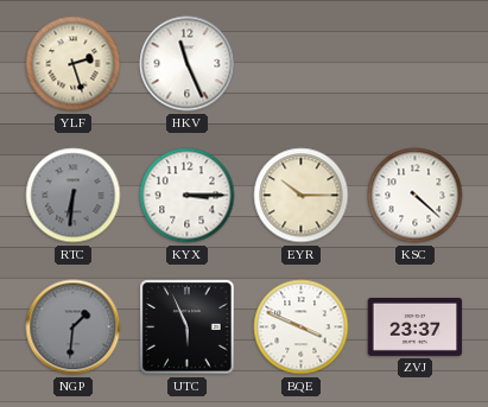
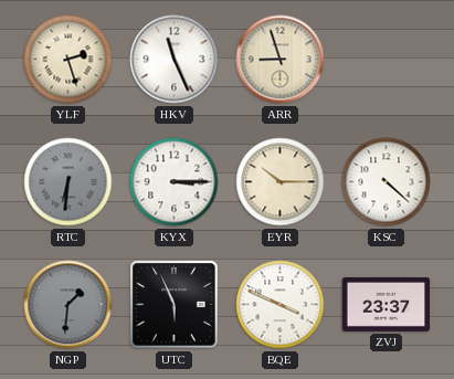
ARR: none -> 8:57
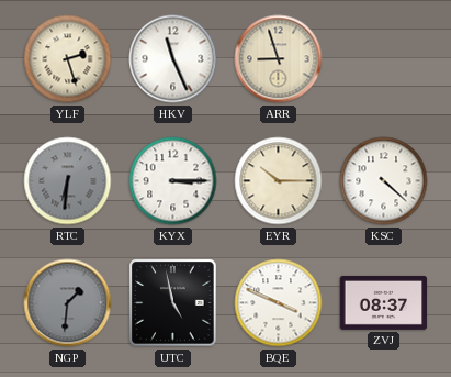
UTC: 5:56 -> 4:58
ZVJ: 23:37 -> 08:37
